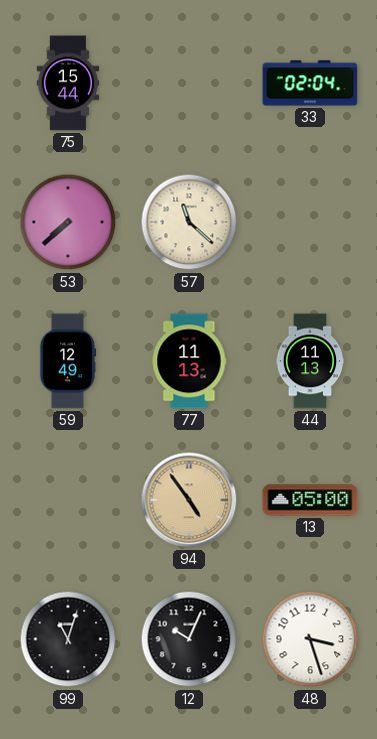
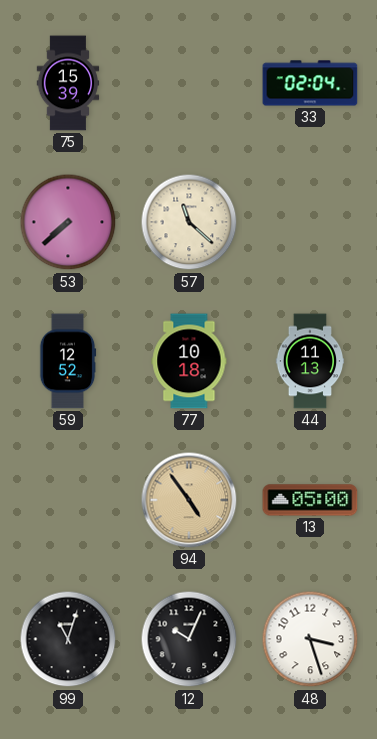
75: 15:44 -> 15:39
59: 12:49 -> 12:52
77: 11:13 -> 10:18
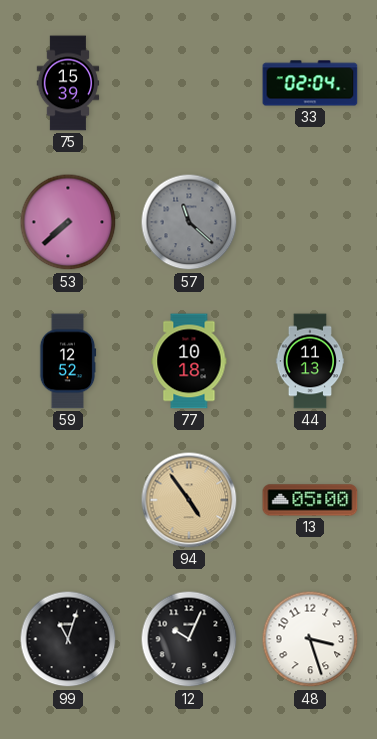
57 dial: cream -> grey
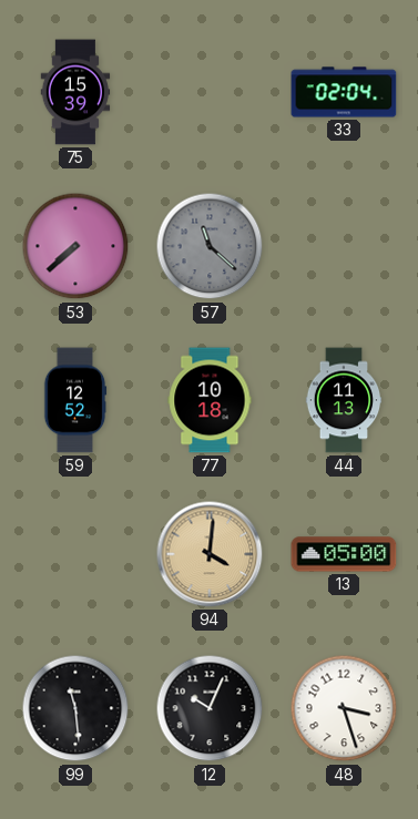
94: 4:54 -> 4:01
99: 11:03 -> 11:29
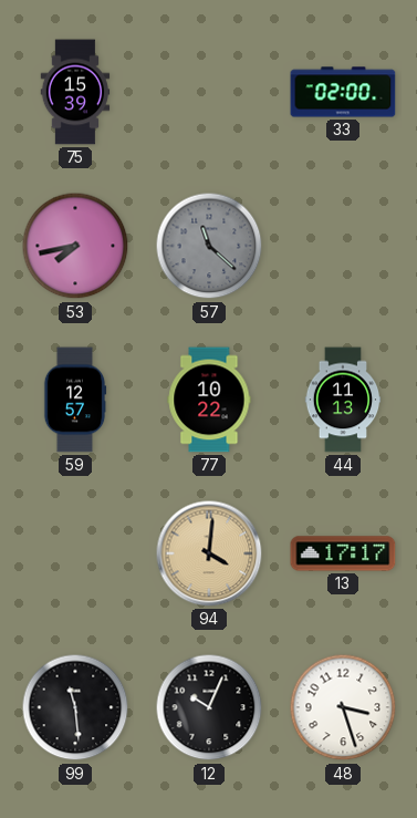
33: 02:04 -> 02:00
53: 7:38 -> 7:43
59: 12:52 -> 12:57
77: 10:18 -> 10:22
13: 05:00 -> 17:17
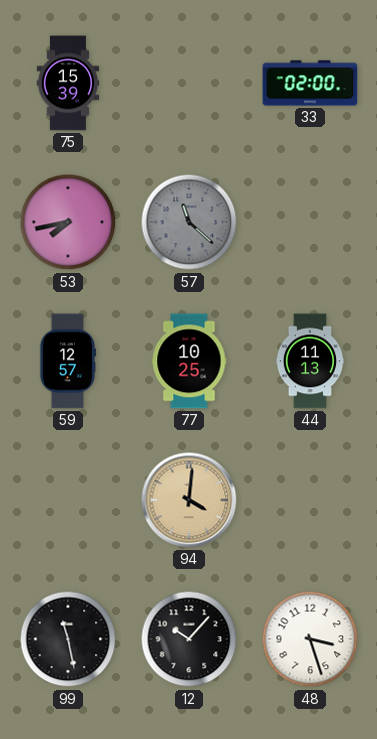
77: 10:22 -> 10:25
13: 17:17 -> none
99: 11:29 -> 11:28
12: 10:04 -> 10:07
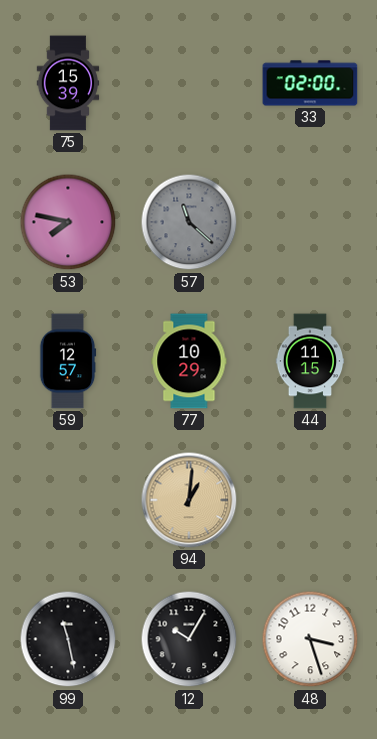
53: 7:43 -> 7:47
77: 10:25 -> 10:29
44: 11:13 -> 11:15
94: 4:01 -> 1:01
12: 10:07 -> 10:05
